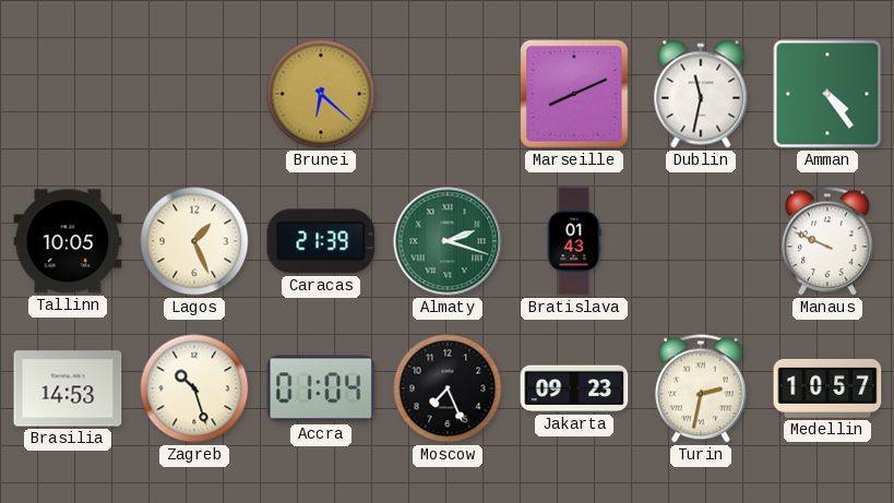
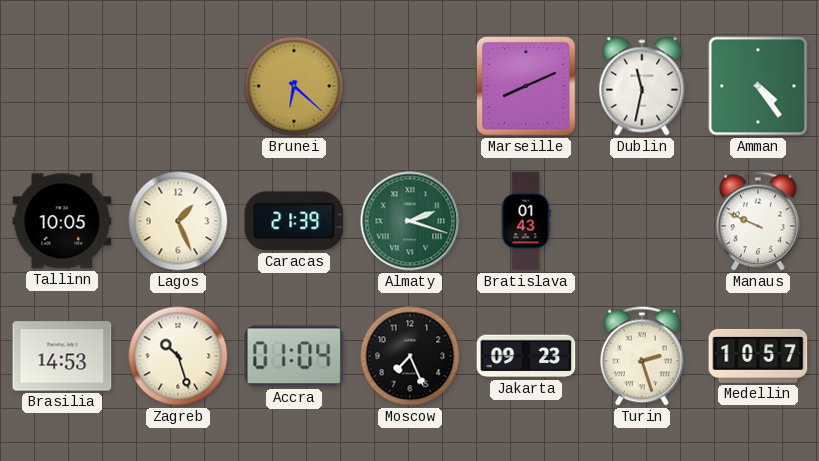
Turin: 2:32 -> 2:27
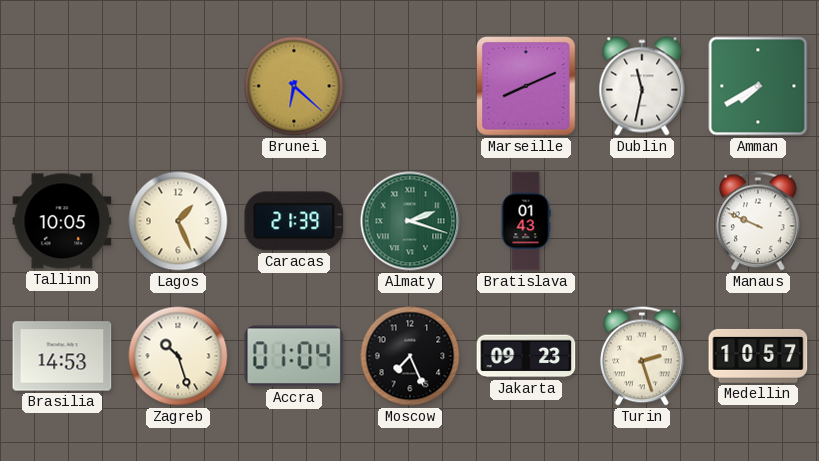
Amman: 4:24 -> 7:40
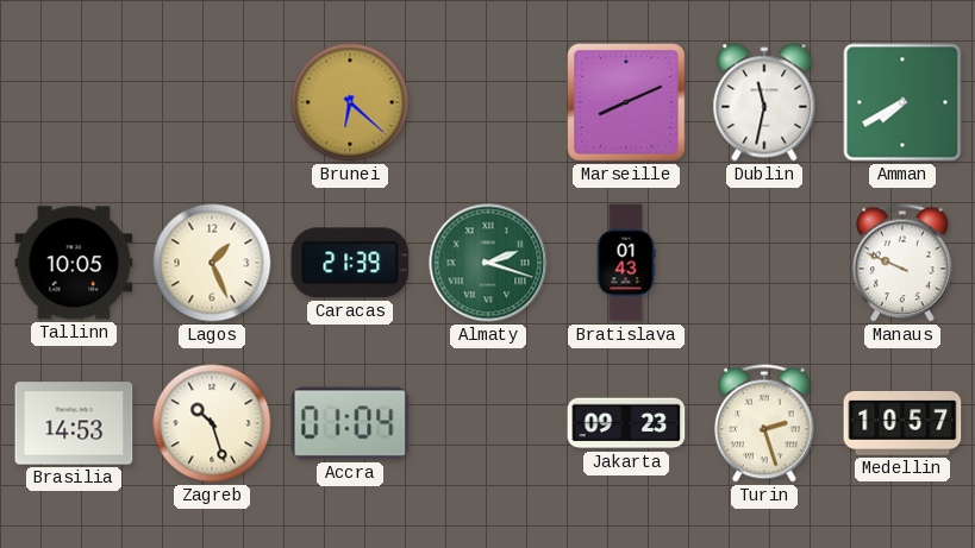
Moscow: 7:26 -> none
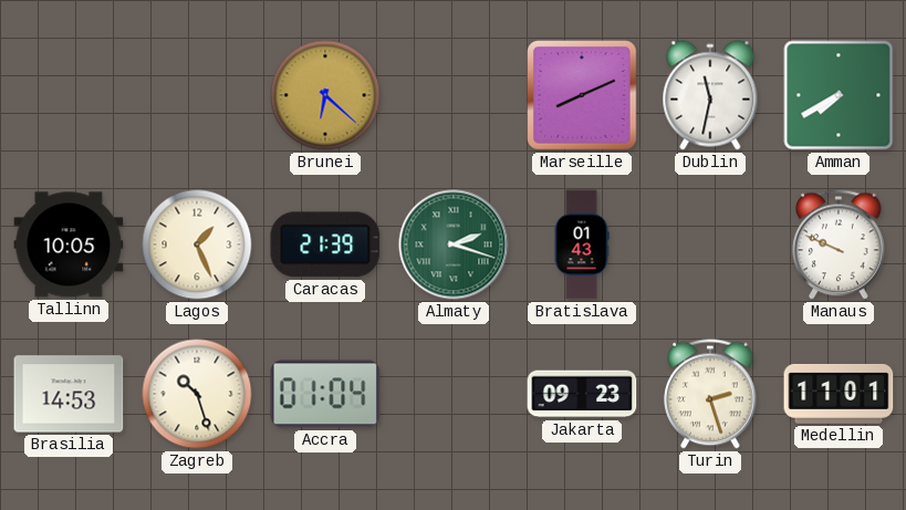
Medellin: 10:57 -> 11:01
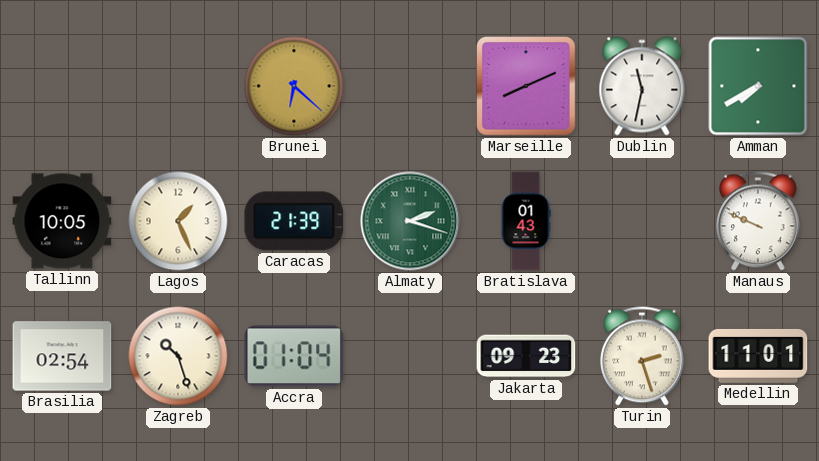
Brasilia: 14:53 -> 02:54
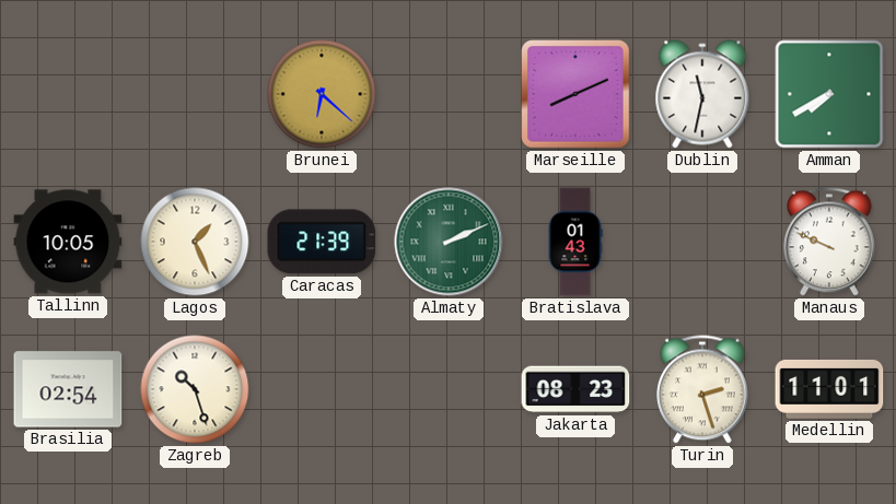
Almaty: 2:18 -> 2:11
Accra: 01:04 -> none
Jakarta: 09:23 -> 08:23
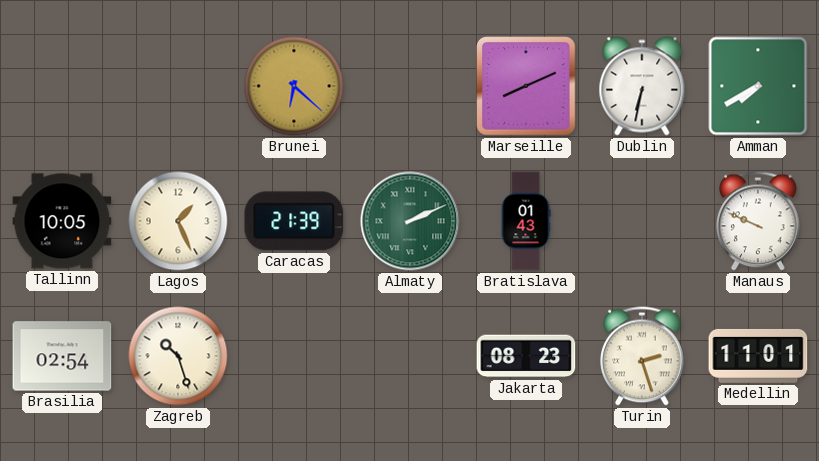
Dublin: 11:32 -> 6:32
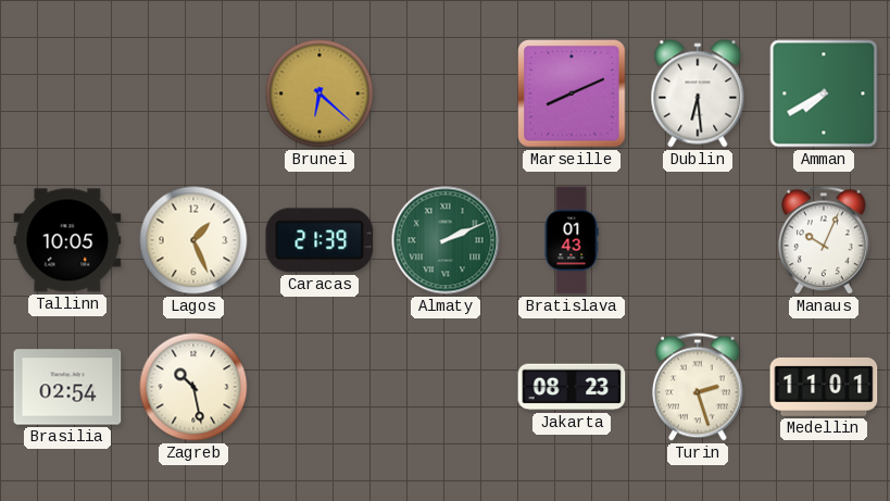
Dublin: 6:32 -> 6:29
Manaus: 9:49 -> 10:04
Zagreb: 10:27 -> 10:28
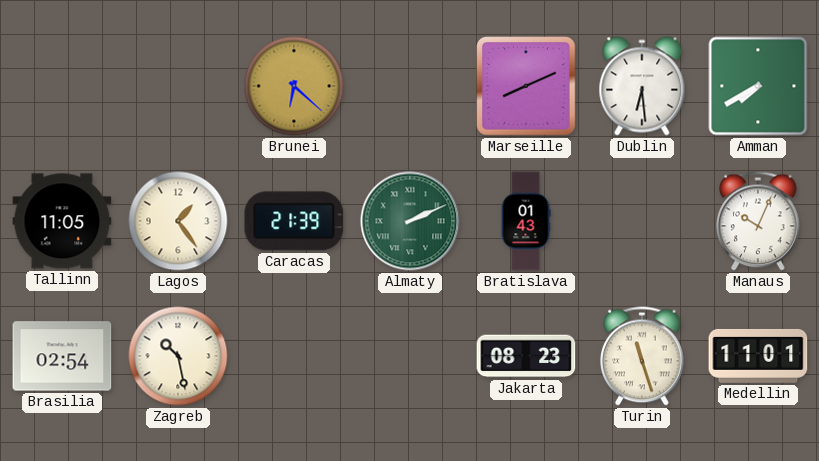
Tallinn: 10:05 -> 11:05
Lagos: 1:26 -> 1:24
Turin: 2:27 -> 11:27
